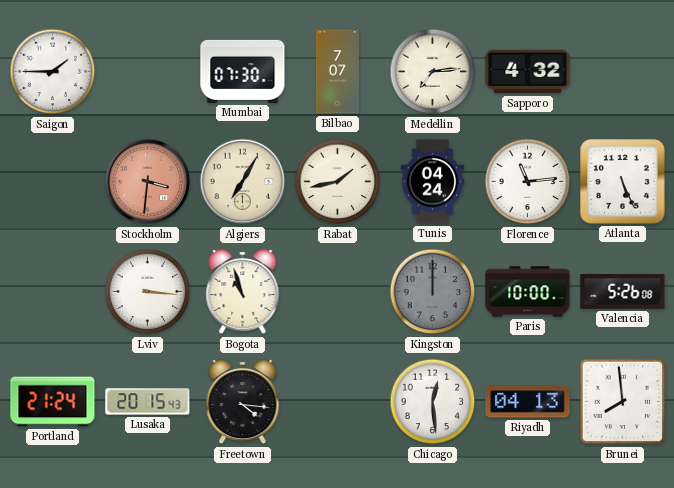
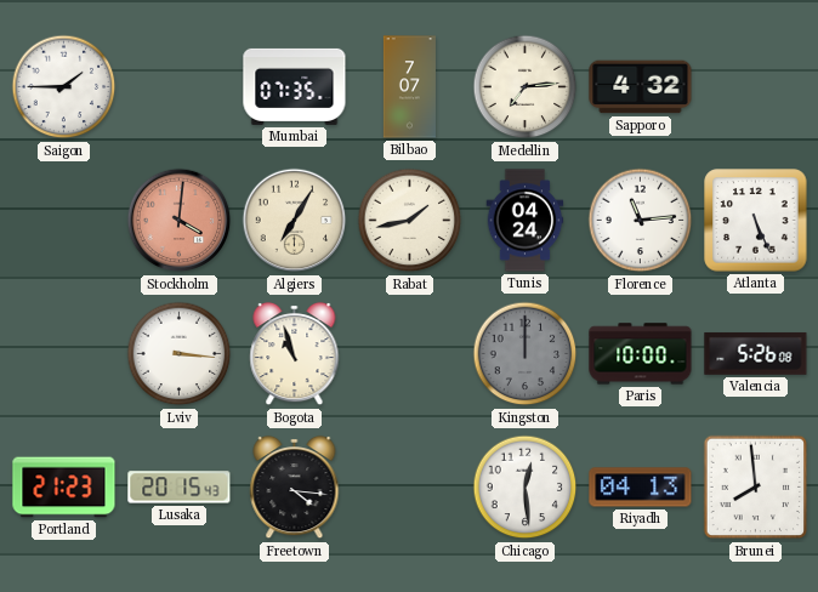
Mumbai: 07:30 -> 07:35
Stockholm: 3:31 -> 4:01
Portland: 21:24 -> 21:23
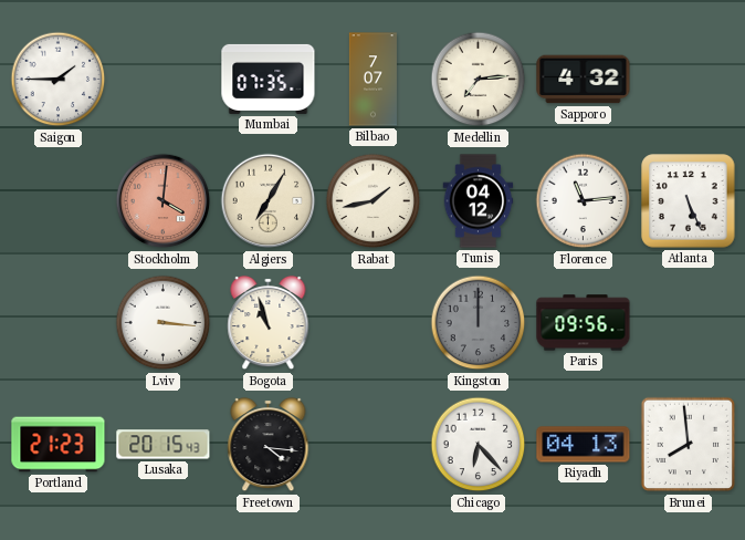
Tunis: 04:24 -> 04:12
Paris: 10:00 -> 09:56
Valencia: 5:26 -> none
Chicago: 12:29 -> 6:23
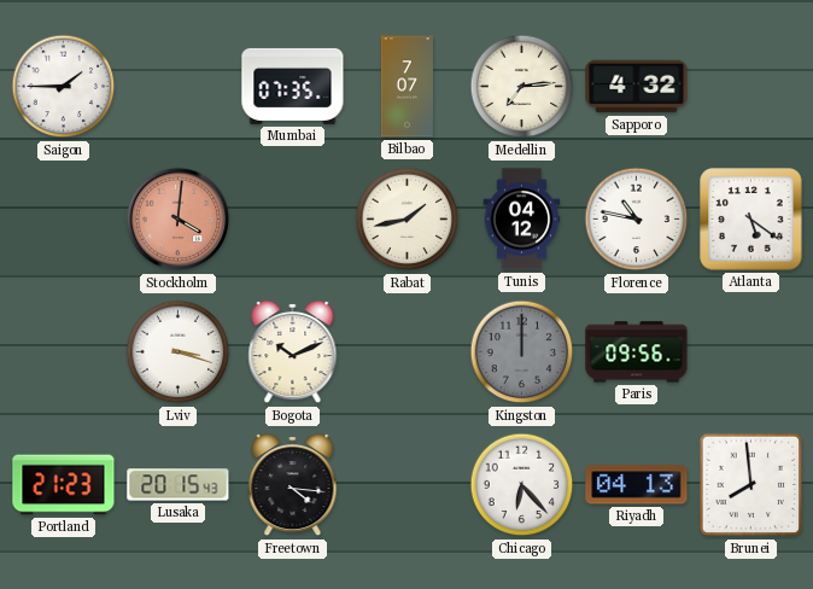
Algiers: 7:05 -> none
Florence: 11:14 -> 10:47
Atlanta: 5:26 -> 5:21
Lviv: 3:16 -> 3:18
Bogota: 10:57 -> 10:11
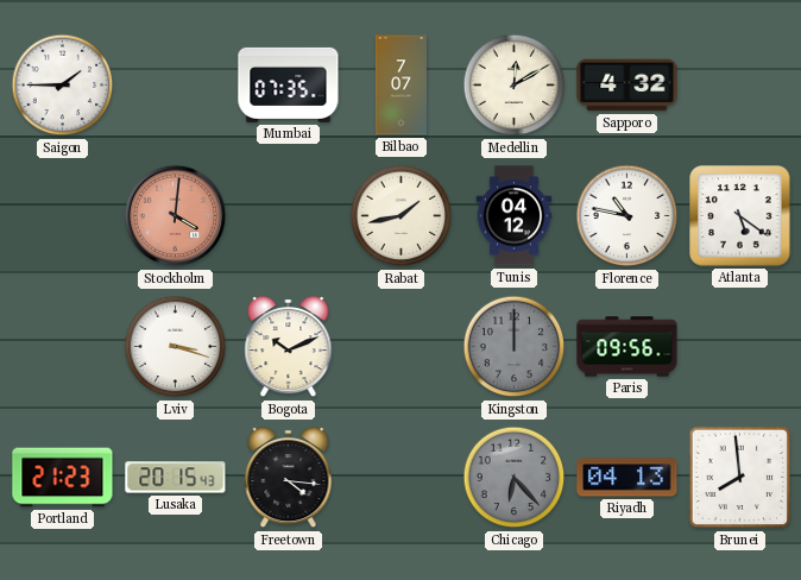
Medellin: 7:14 -> 12:10
Chicago dial: white -> grey
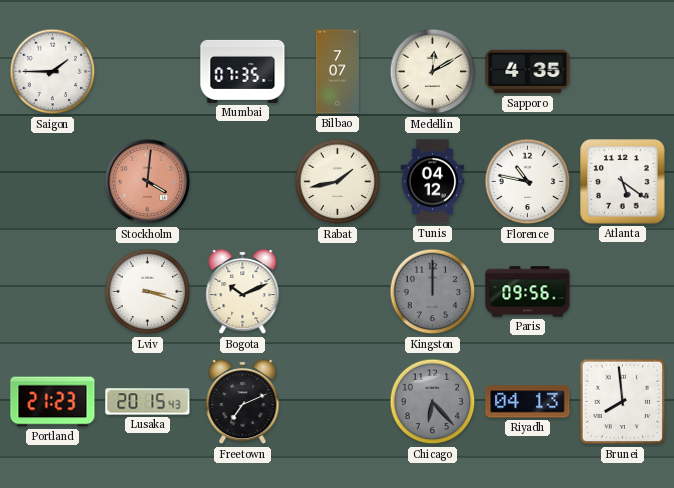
Sapporo: 4:32 -> 4:35
Freetown: 4:16 -> 7:11
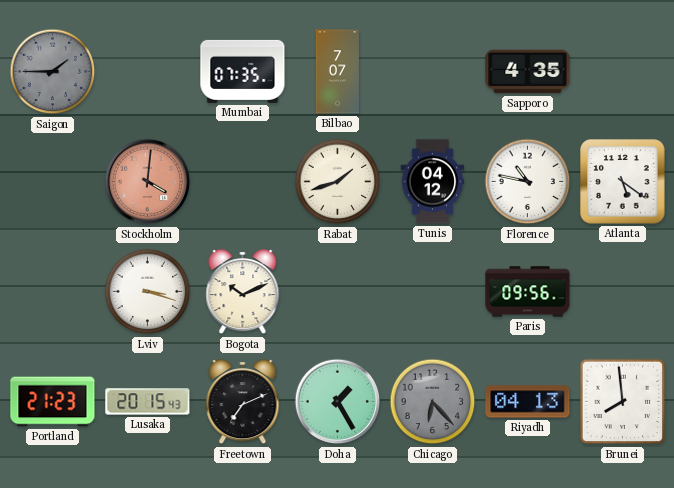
Saigon dial: white -> grey
Medellin: 12:10 -> none
Rabat: 1:43 -> 1:42
Kingston: 12:00 -> none
Doha: none -> 1:25
